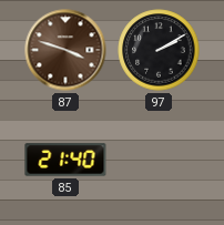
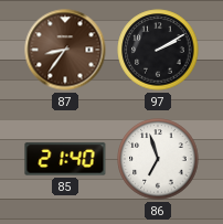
87: 3:48 -> 8:36
86: none -> 6:57
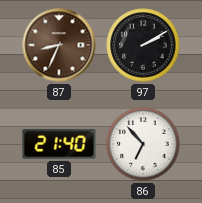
87: 8:36 -> 8:34
86: 6:57 -> 6:53
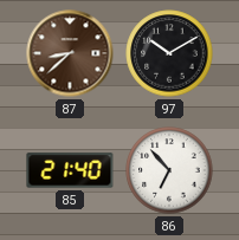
87: 8:34 -> 8:38
97: 2:10 -> 10:10
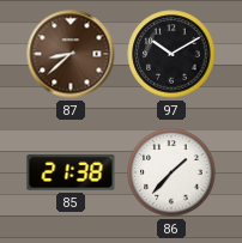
85: 21:40 -> 21:38
86: 6:53 -> 1:37
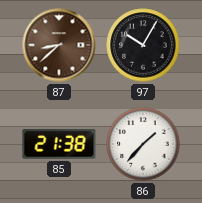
97: 10:10 -> 10:05
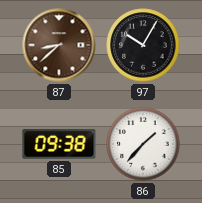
85: 21:38 -> 09:38
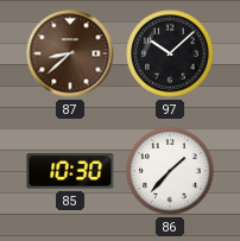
97: 10:05 -> 10:08
85: 09:38 -> 10:30
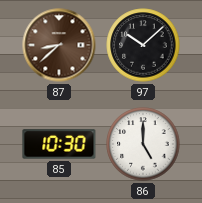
86: 1:37 -> 5:00
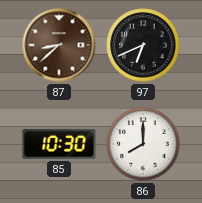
97: 10:08 -> 6:41
86: 5:00 -> 8:00
